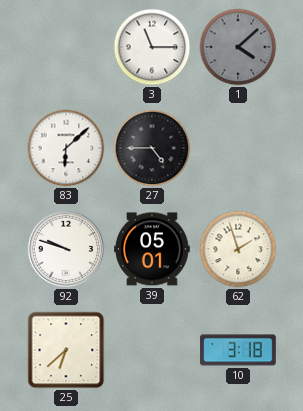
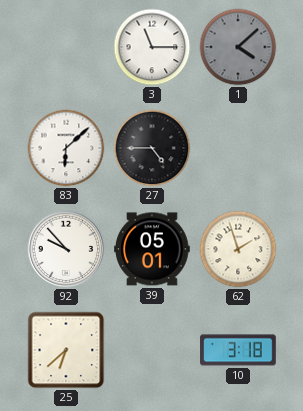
92: 9:48 -> 9:53
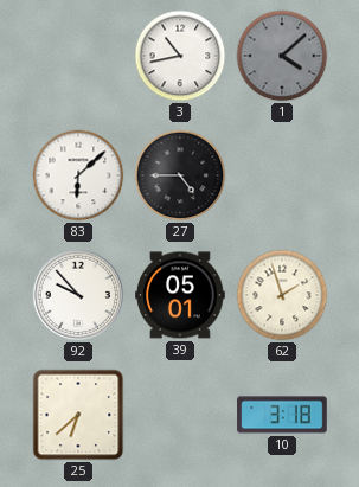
3: 11:15 -> 10:43
